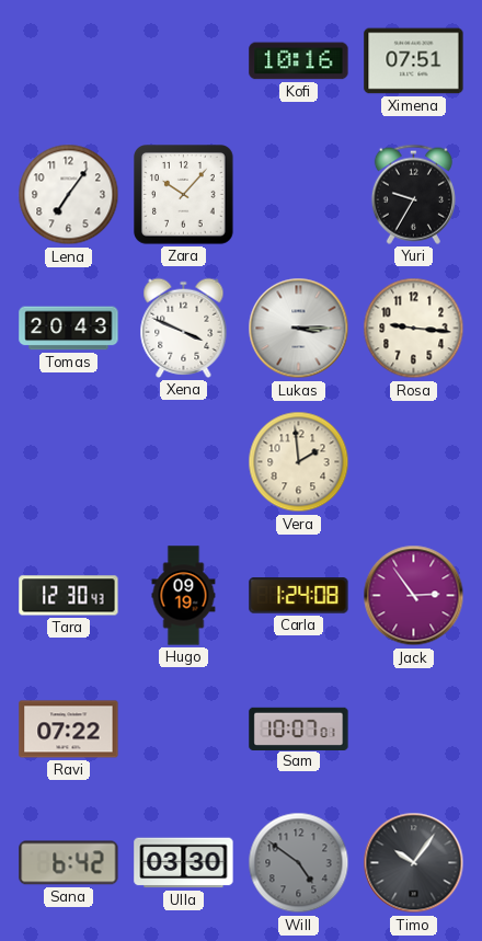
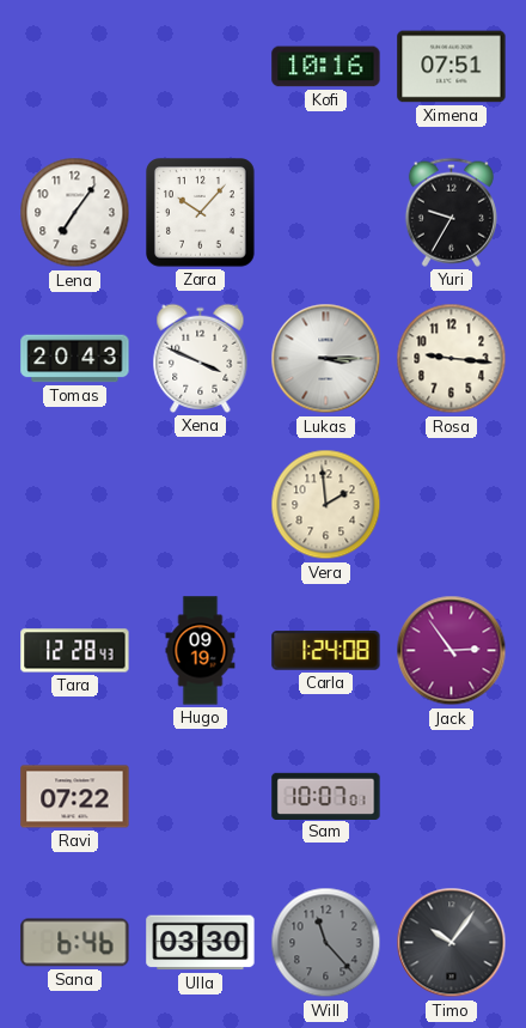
Tara: 12:30 -> 12:28
Sana: 6:42 -> 6:46
Will: 4:51 -> 11:23
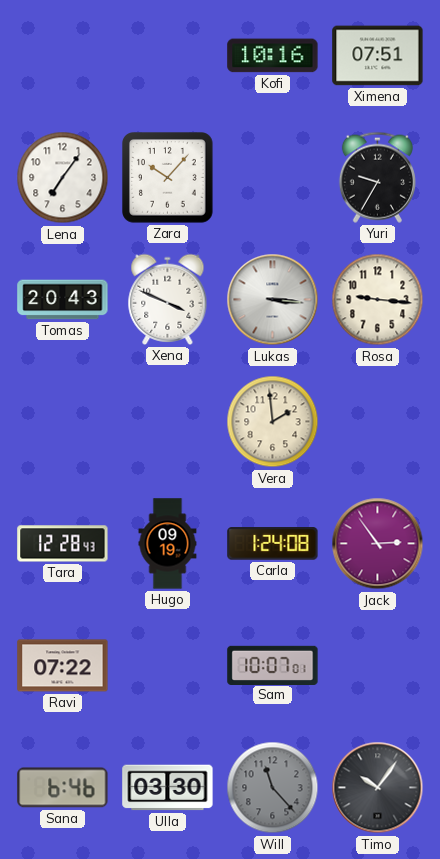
Lukas: 3:15 -> 3:16
